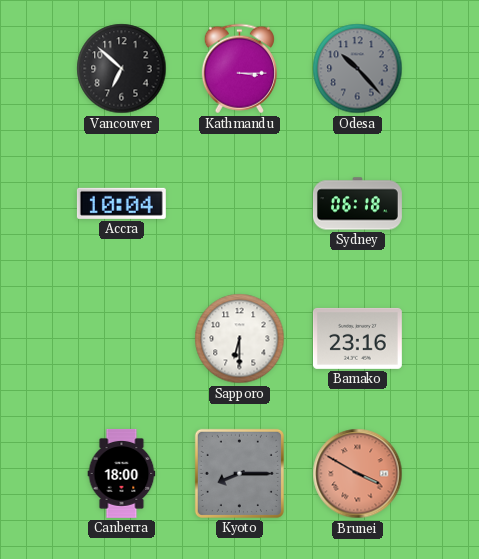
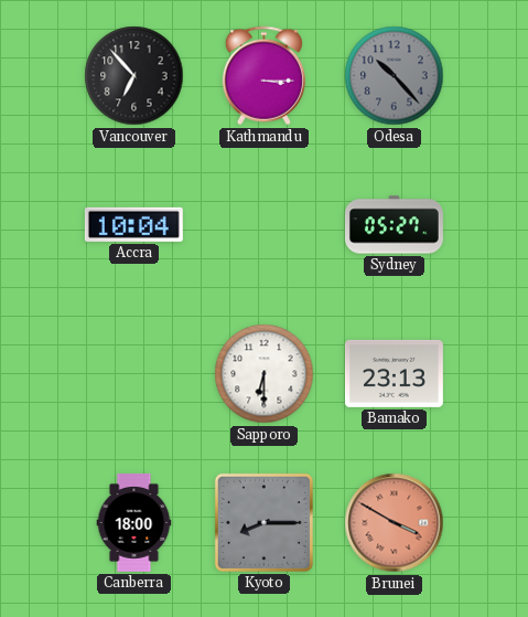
Vancouver: 6:52 -> 6:53
Sydney: 06:18 -> 05:27
Bamako: 23:16 -> 23:13
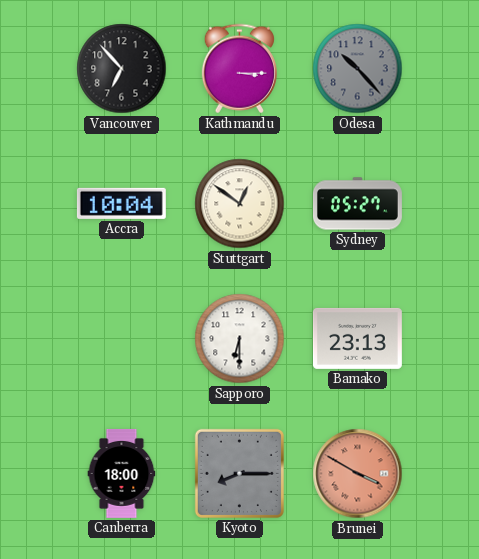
Stuttgart: none -> 12:51
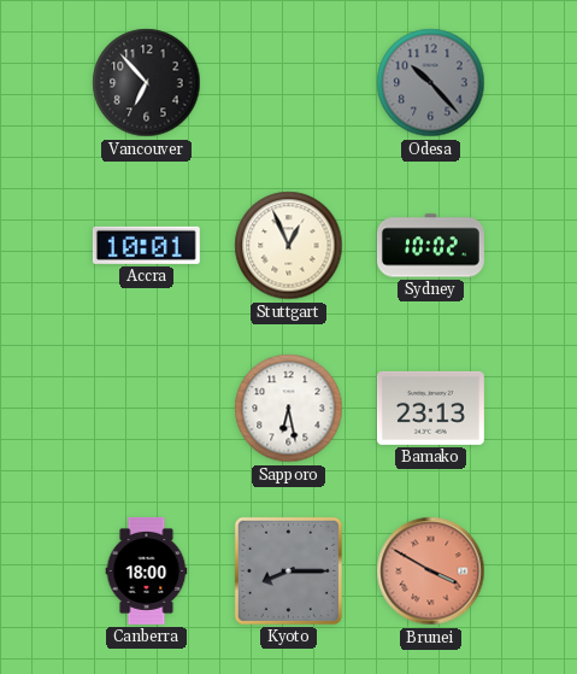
Kathmandu: 3:15 -> none
Accra: 10:04 -> 10:01
Stuttgart: 12:51 -> 12:56
Sydney: 05:27 -> 10:02
Sapporo: 6:30 -> 6:28
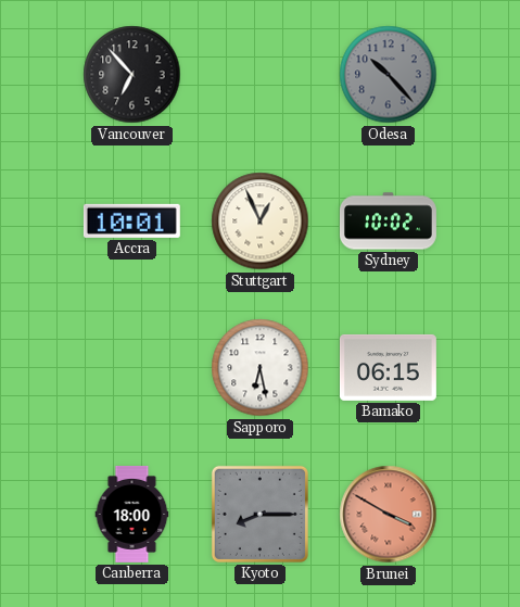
Bamako: 23:13 -> 06:15
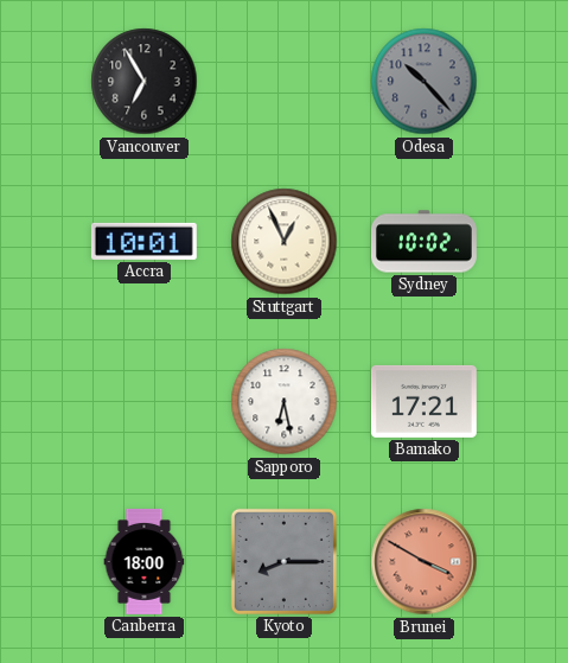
Vancouver: 6:53 -> 6:55
Bamako: 06:15 -> 17:21
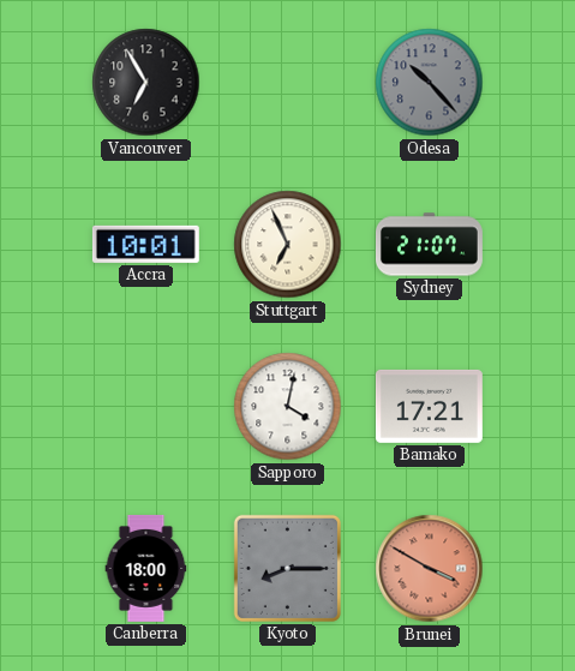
Stuttgart: 12:56 -> 6:56
Sydney: 10:02 -> 21:07
Sapporo: 6:28 -> 4:02
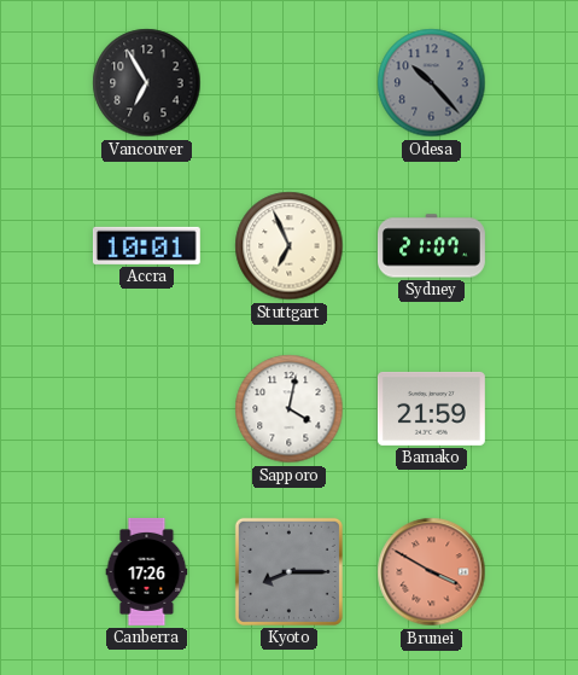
Bamako: 17:21 -> 21:59
Canberra: 18:00 -> 17:26
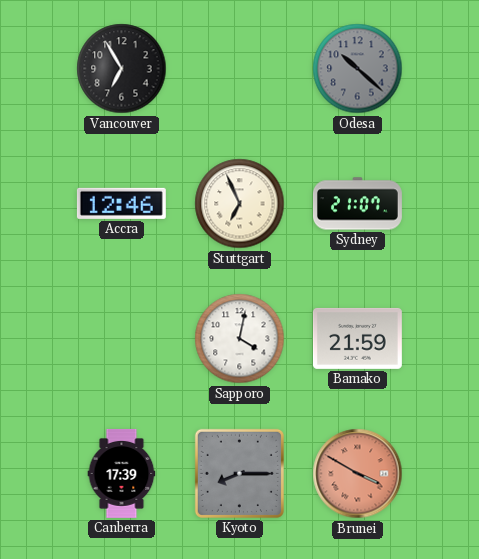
Odesa: 10:23 -> 10:22
Accra: 10:01 -> 12:46
Canberra: 17:26 -> 17:39
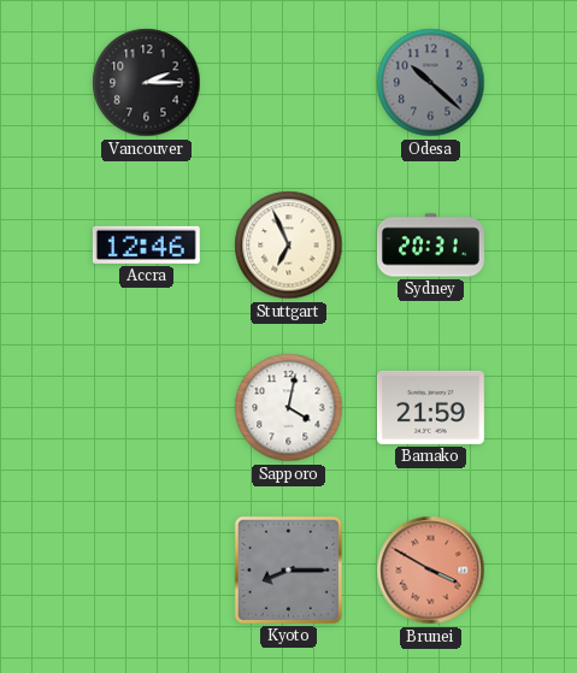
Vancouver: 6:55 -> 2:15
Sydney: 21:07 -> 20:31
Canberra: 17:39 -> none
